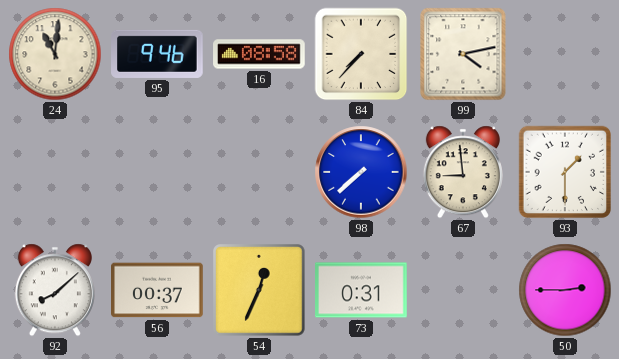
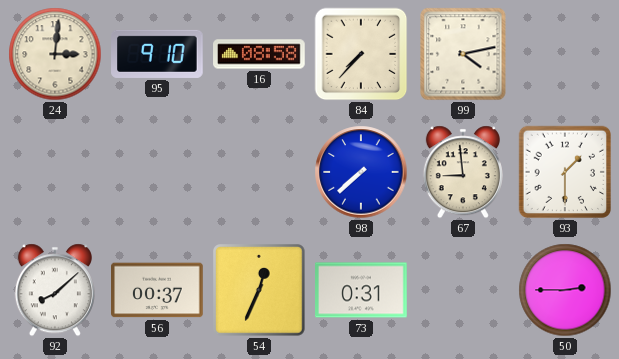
24: 11:01 -> 3:01
95: 9:46 -> 9:10
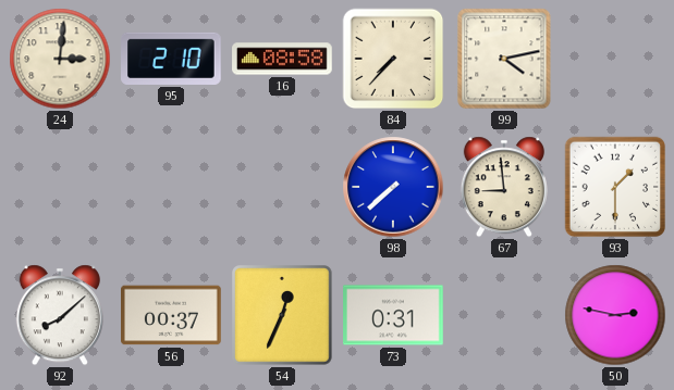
95: 9:10 -> 2:10
50: 2:45 -> 2:47
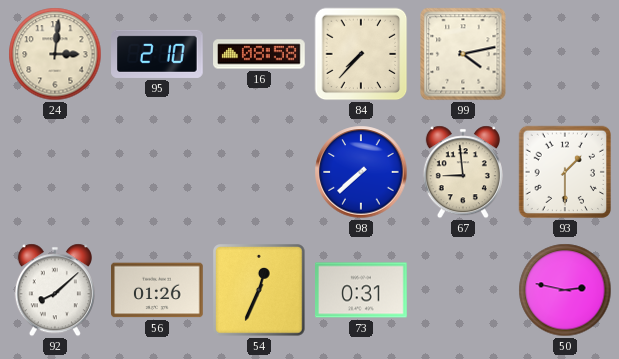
56: 00:37 -> 01:26
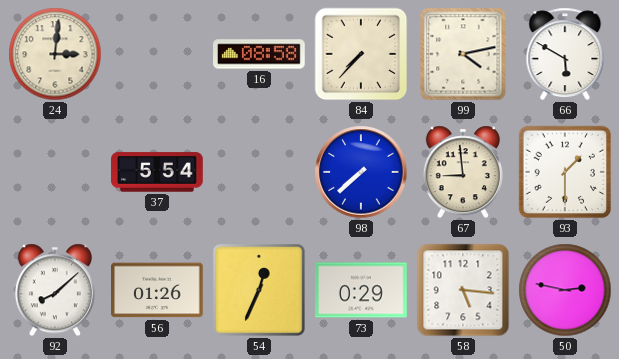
95: 2:10 -> none
66: none -> 5:50
37: none -> 5:54
73: 0:31 -> 0:29
58: none -> 5:16
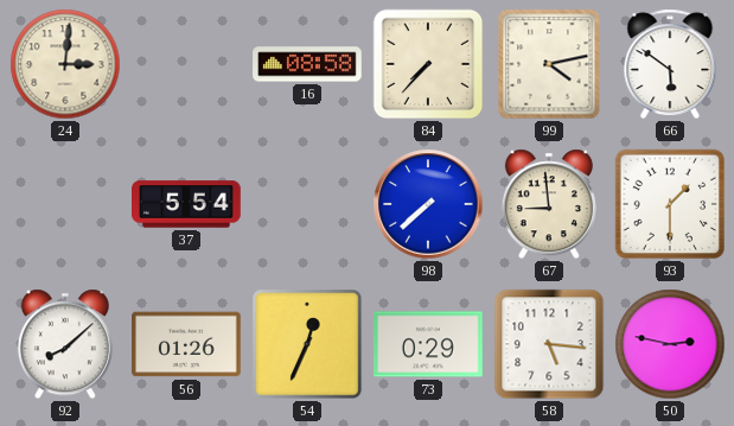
66: 5:50 -> 5:51
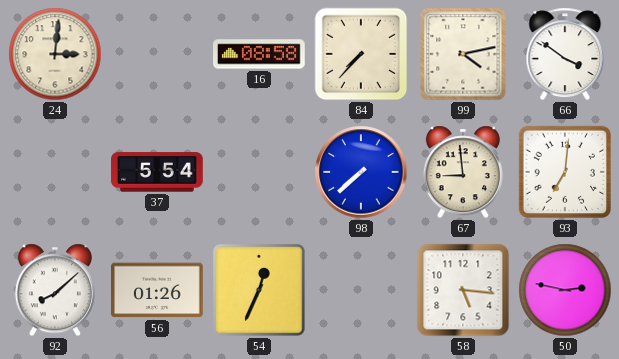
66: 5:51 -> 3:51
93: 1:30 -> 7:01
73: 0:29 -> none
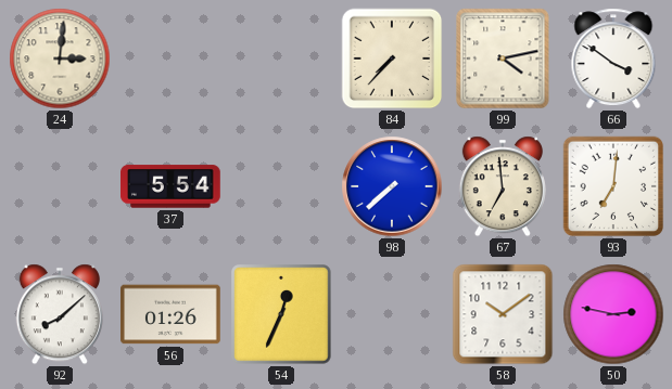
16: 08:58 -> none
67: 8:59 -> 6:59
58: 5:16 -> 10:09
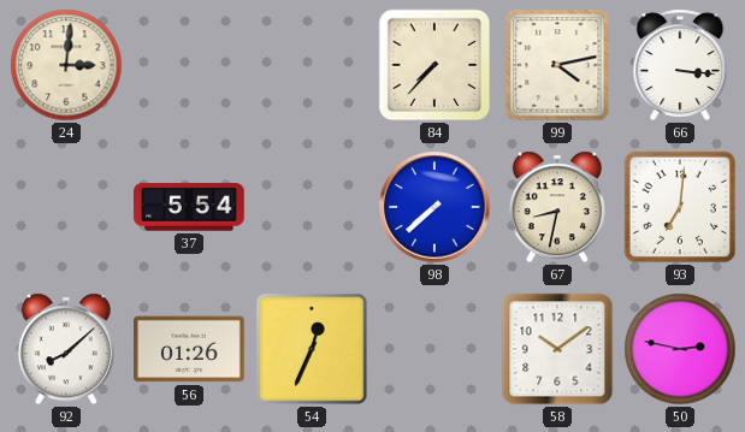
66: 3:51 -> 3:16
67: 6:59 -> 8:32
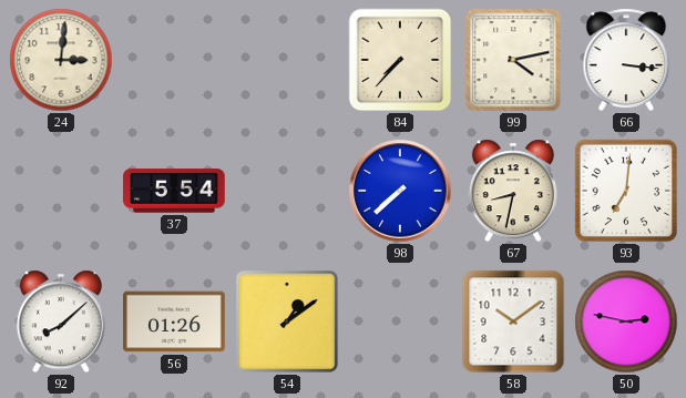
54: 12:34 -> 1:09
